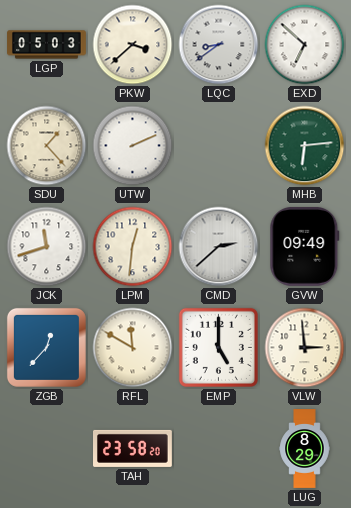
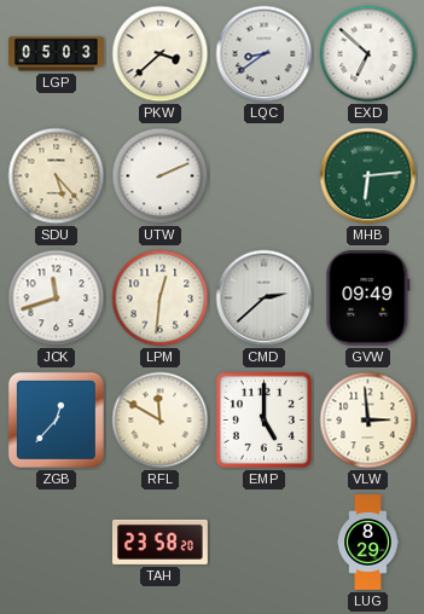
SDU: 1:23 -> 5:23
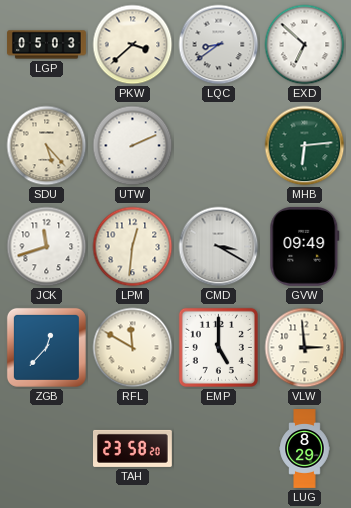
CMD: 2:38 -> 3:20
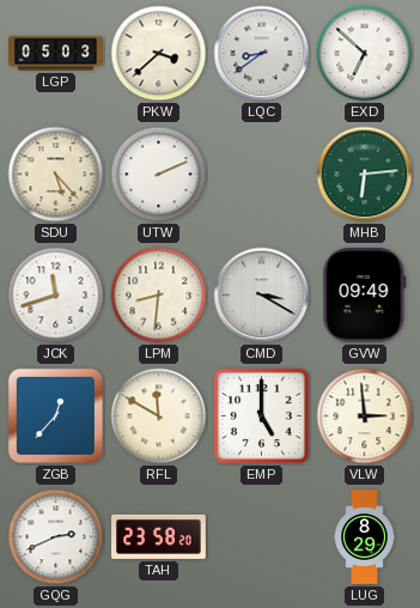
LPM: 12:31 -> 8:31
GQG: none -> 2:41
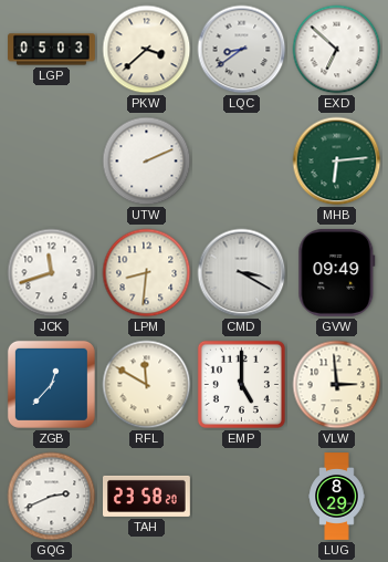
SDU: 5:23 -> none
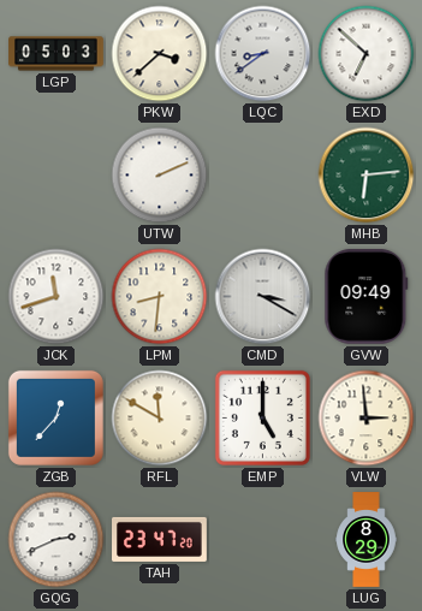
TAH: 23:58 -> 23:47
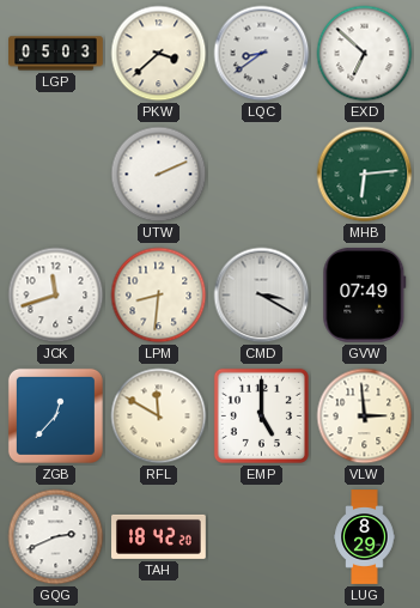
GVW: 09:49 -> 07:49
TAH: 23:47 -> 18:42
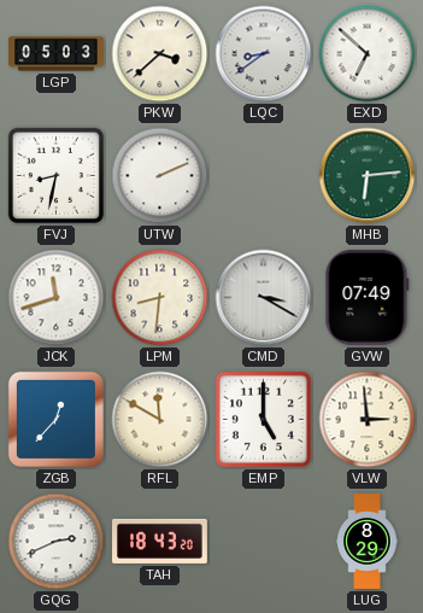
FVJ: none -> 8:32
TAH: 18:42 -> 18:43
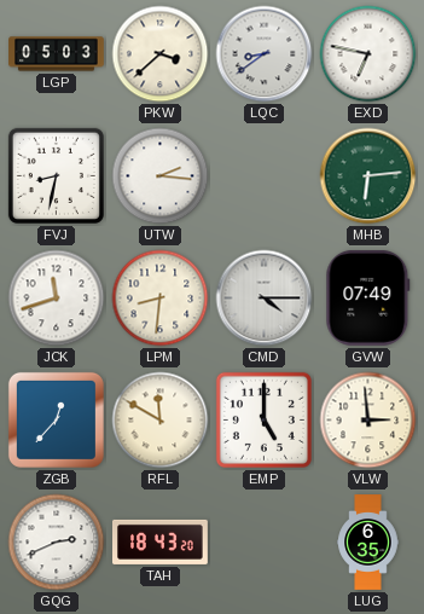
EXD: 6:52 -> 6:47
UTW: 2:11 -> 2:16
CMD: 3:20 -> 4:15
LUG: 8:29 -> 6:35
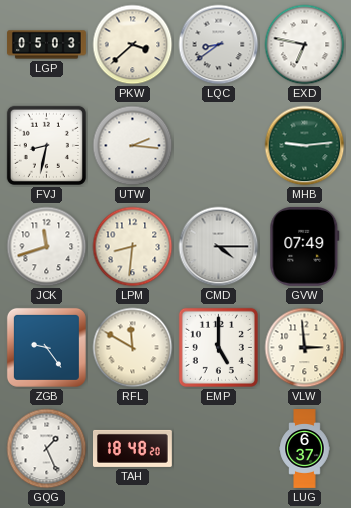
MHB: 6:14 -> 9:14
ZGB: 12:37 -> 9:24
GQG: 2:41 -> 1:26
TAH: 18:43 -> 18:48
LUG: 6:35 -> 6:37
